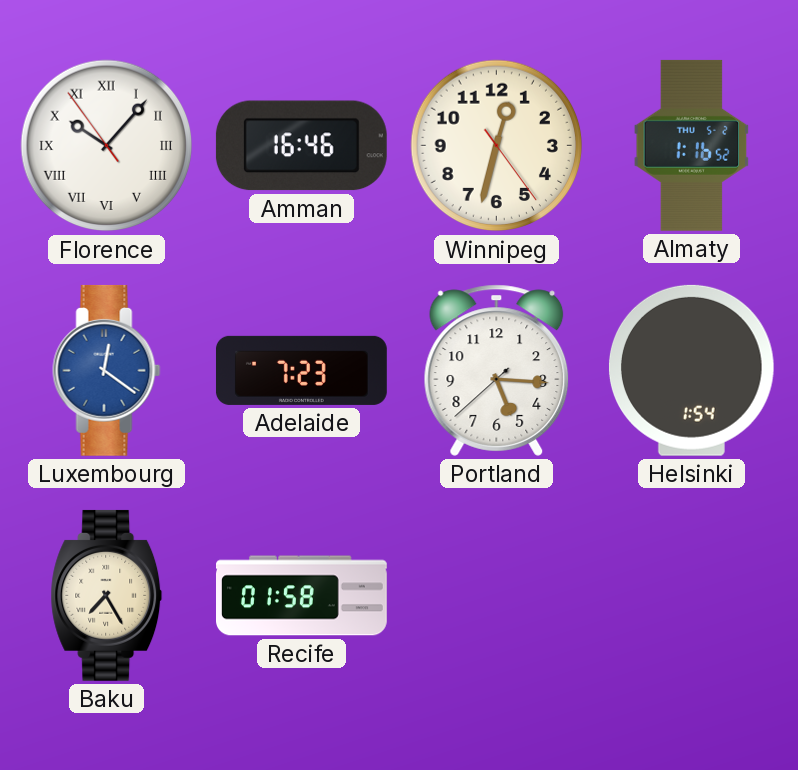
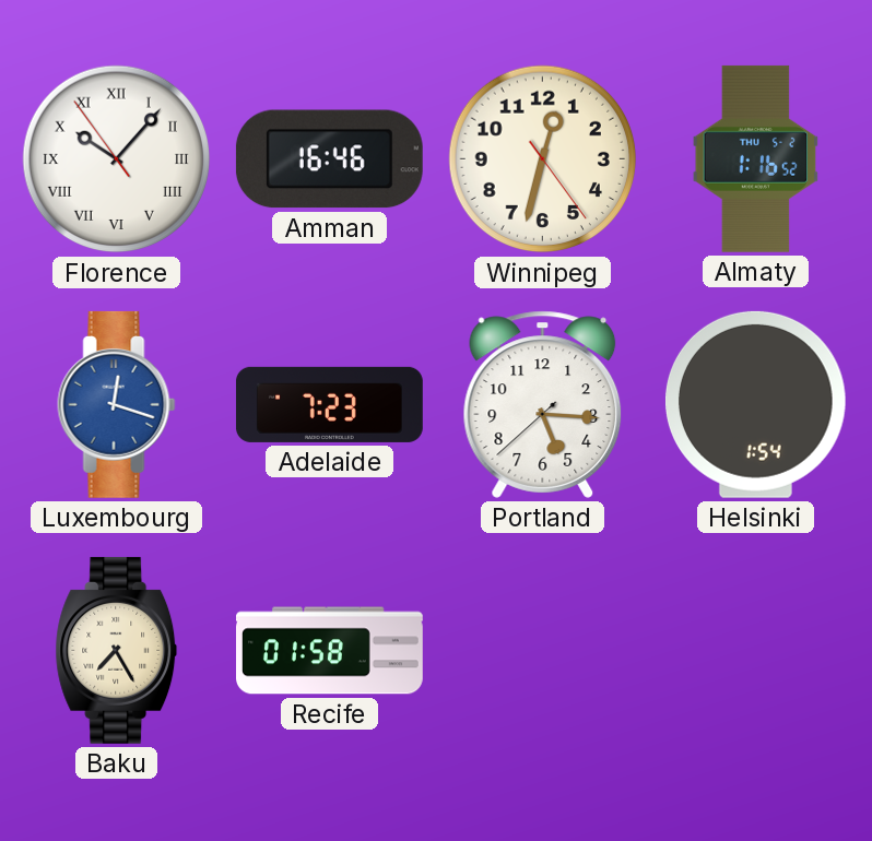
Luxembourg: 12:21 -> 12:18
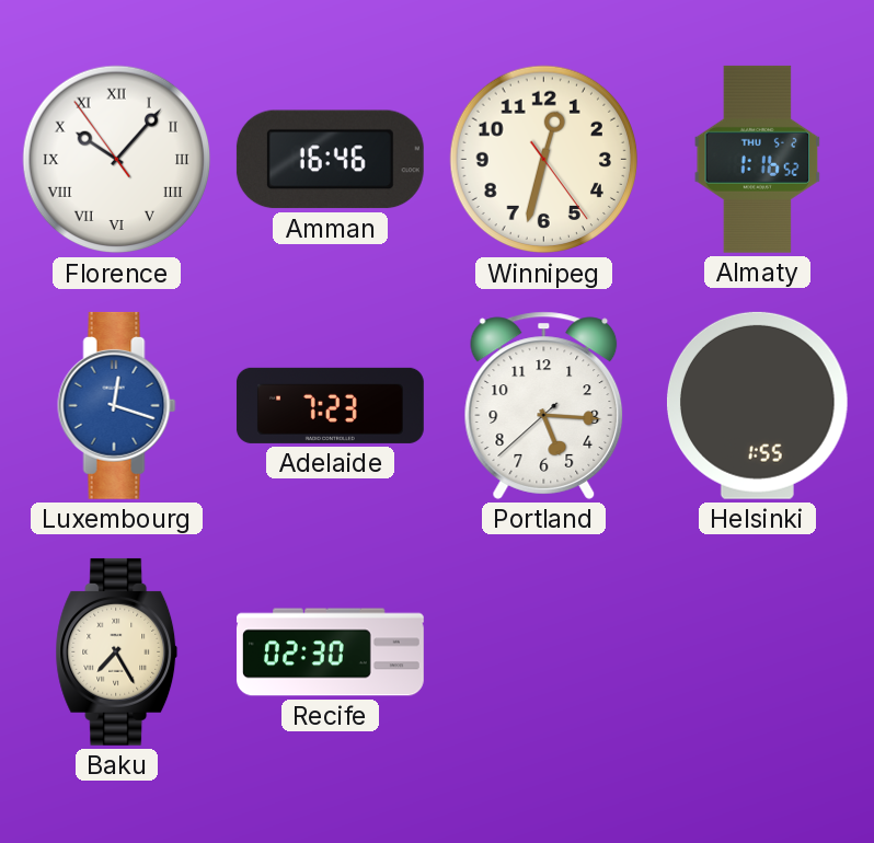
Helsinki: 1:54 -> 1:55
Recife: 01:58 -> 02:30
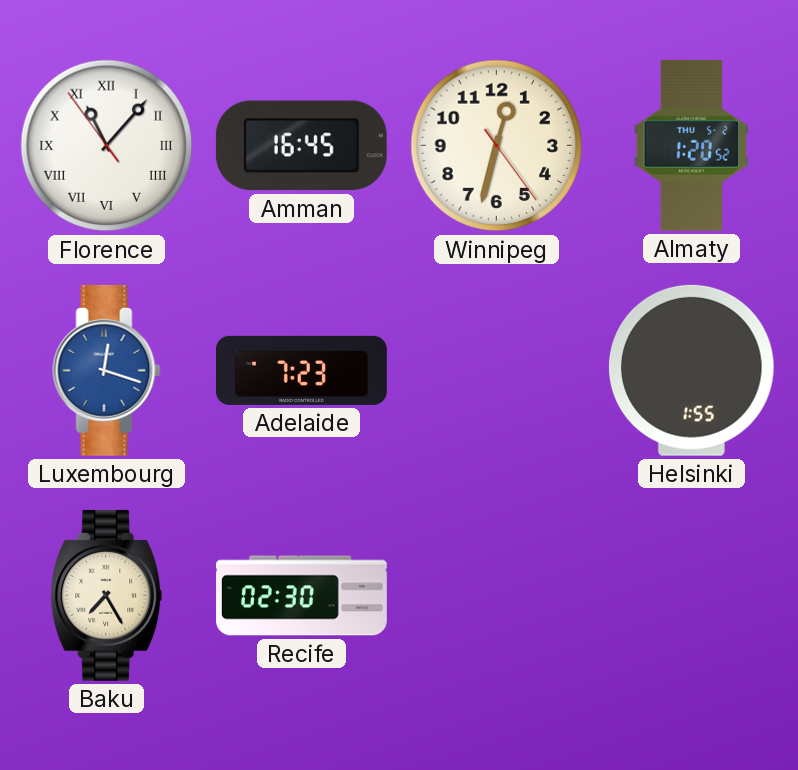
Florence: 10:06 -> 11:06
Amman: 16:46 -> 16:45
Almaty: 1:16 -> 1:20
Portland: 5:15 -> none
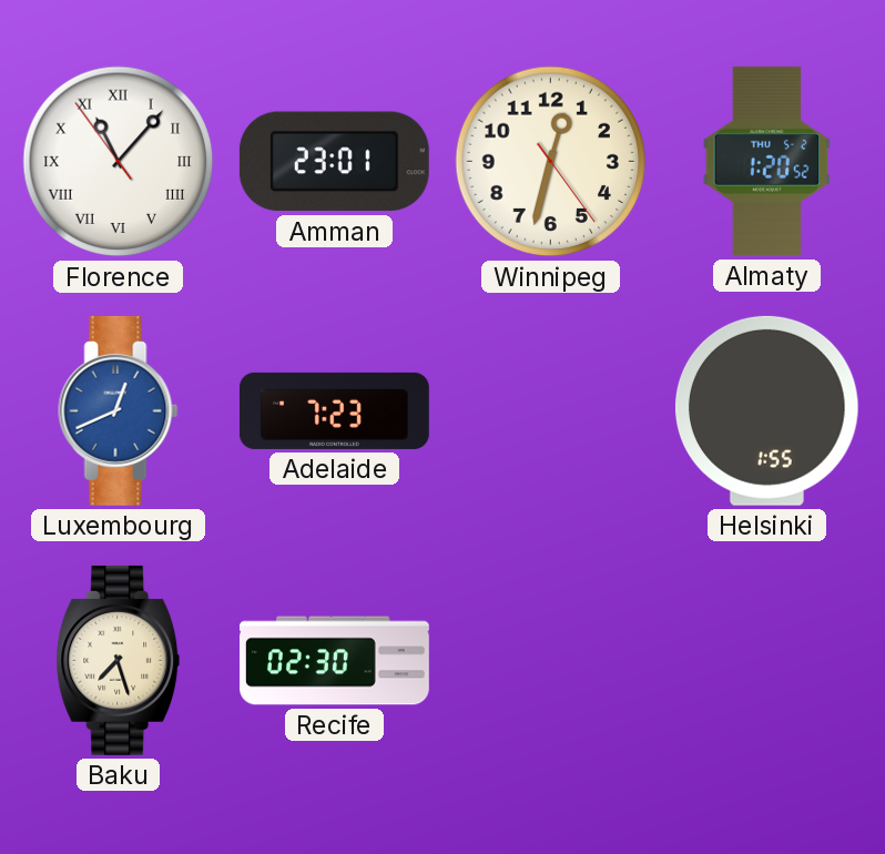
Amman: 16:45 -> 23:01
Luxembourg: 12:18 -> 12:41
Baku: 7:25 -> 7:27
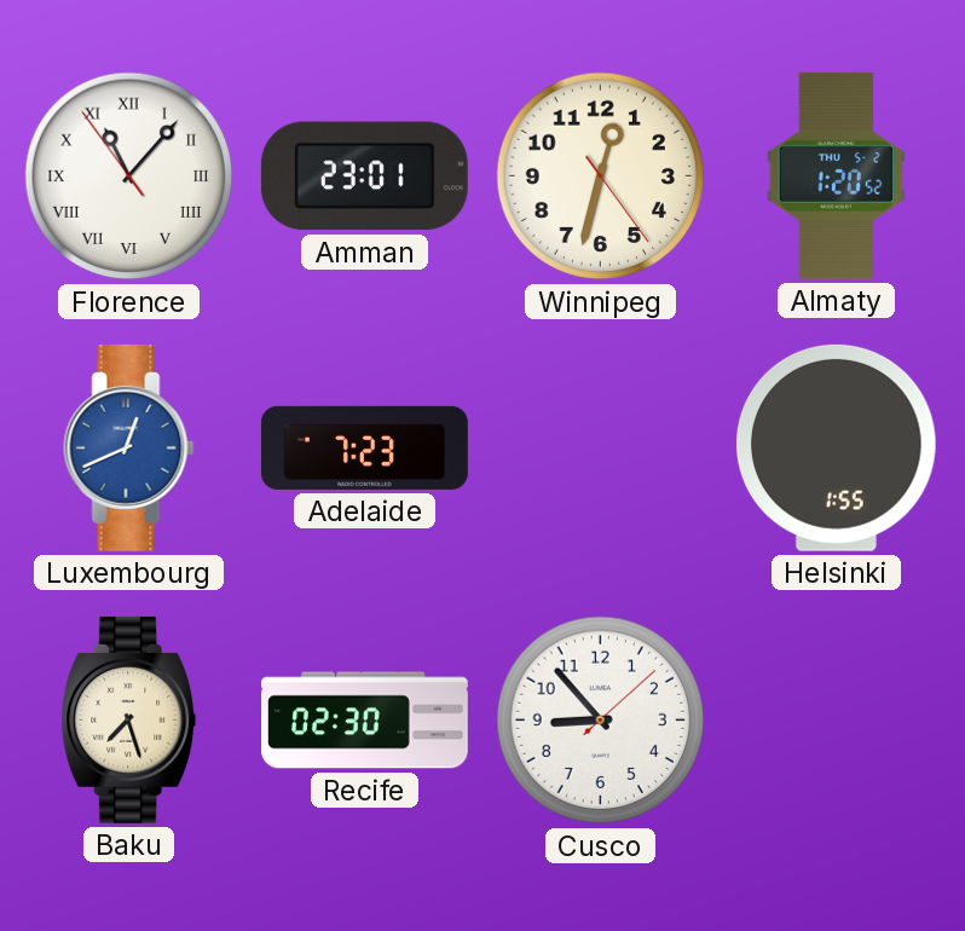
Cusco: none -> 8:53
